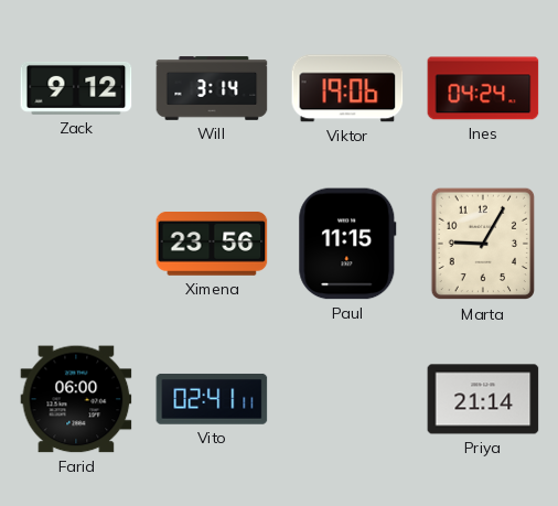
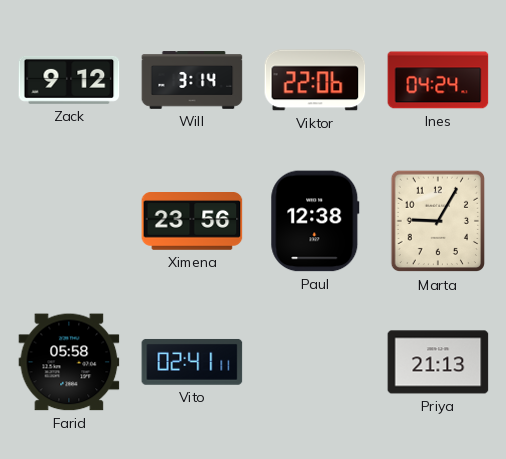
Viktor: 19:06 -> 22:06
Paul: 11:15 -> 12:38
Farid: 06:00 -> 05:58
Priya: 21:14 -> 21:13
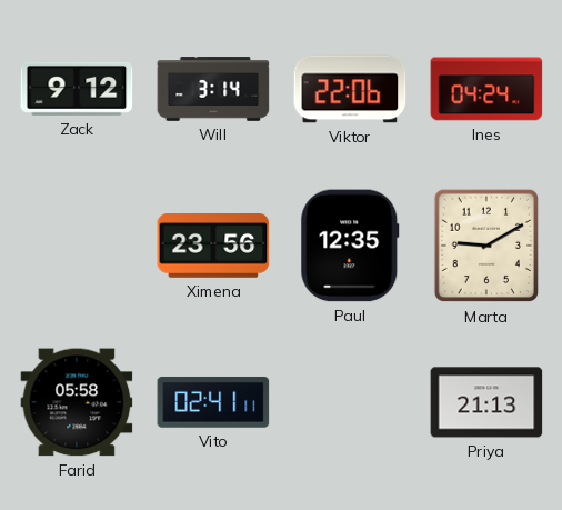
Paul: 12:38 -> 12:35
Marta: 9:05 -> 9:10
